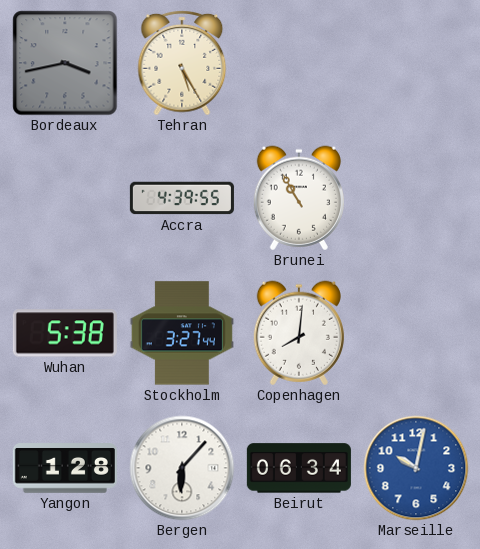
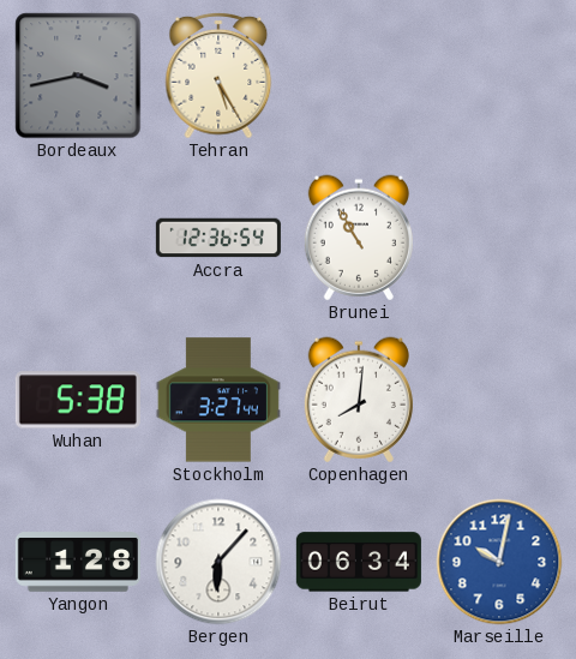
Accra: 4:39 -> 12:36
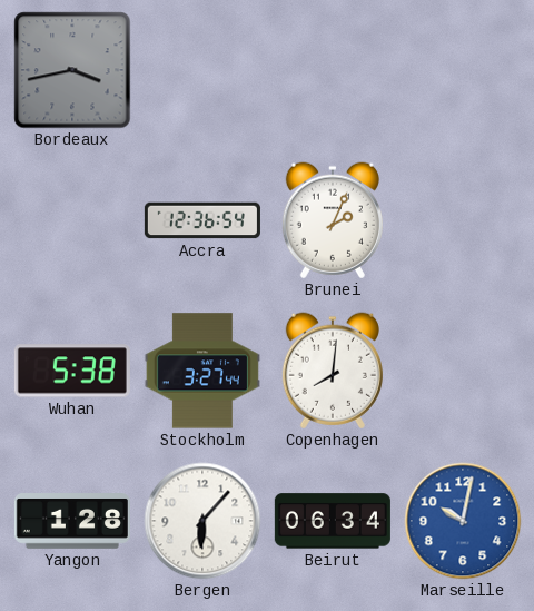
Tehran: 5:25 -> none
Brunei: 10:55 -> 2:04
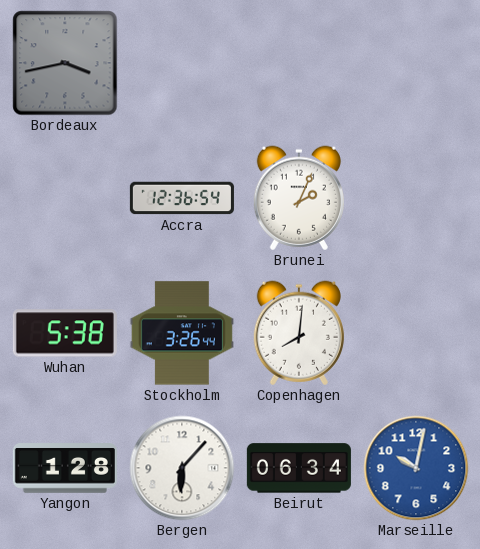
Stockholm: 3:27 -> 3:26
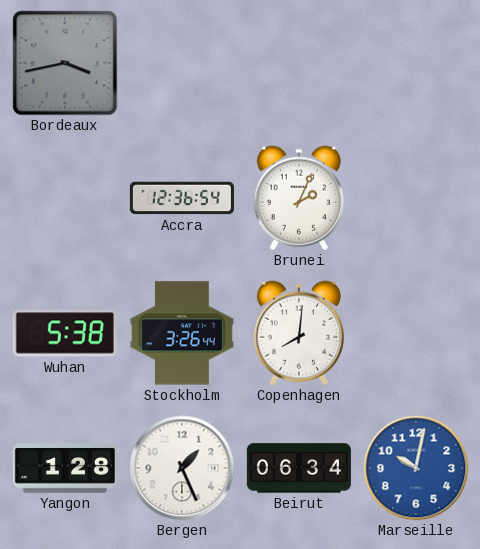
Bergen: 6:07 -> 1:26
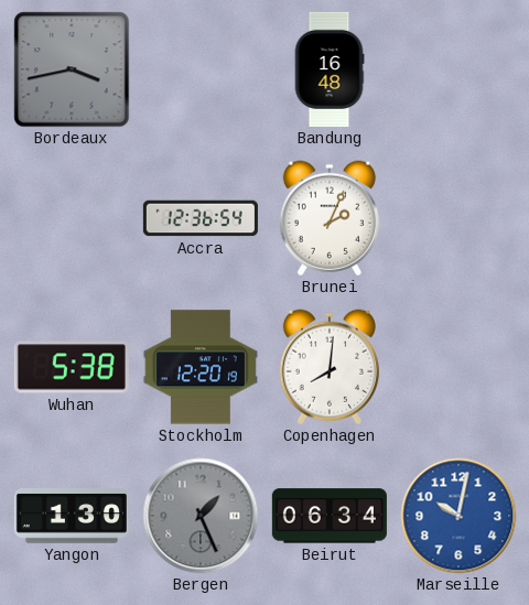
Bandung: none -> 16:48
Stockholm: 3:26 -> 12:20
Yangon: 1:28 -> 1:30
Bergen dial: white -> grey
